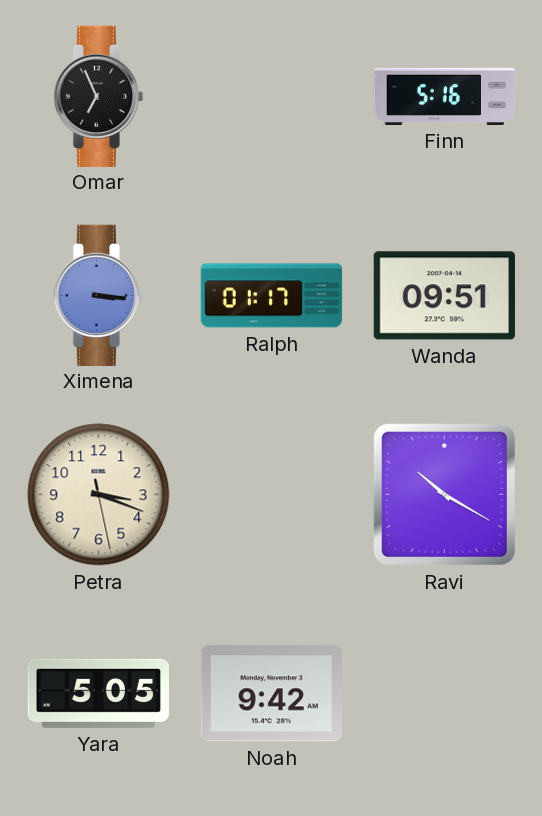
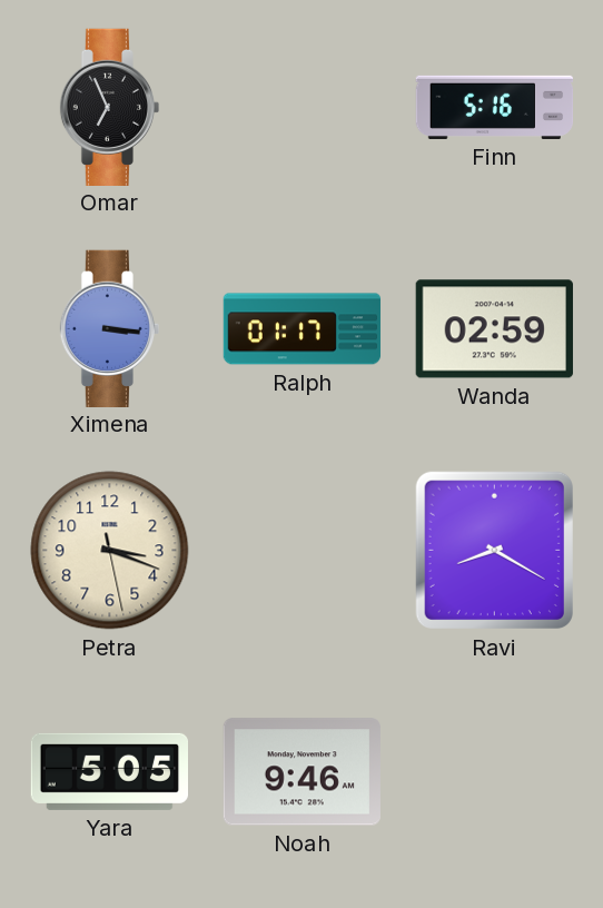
Wanda: 09:51 -> 02:59
Ravi: 10:20 -> 8:20
Noah: 9:42 -> 9:46
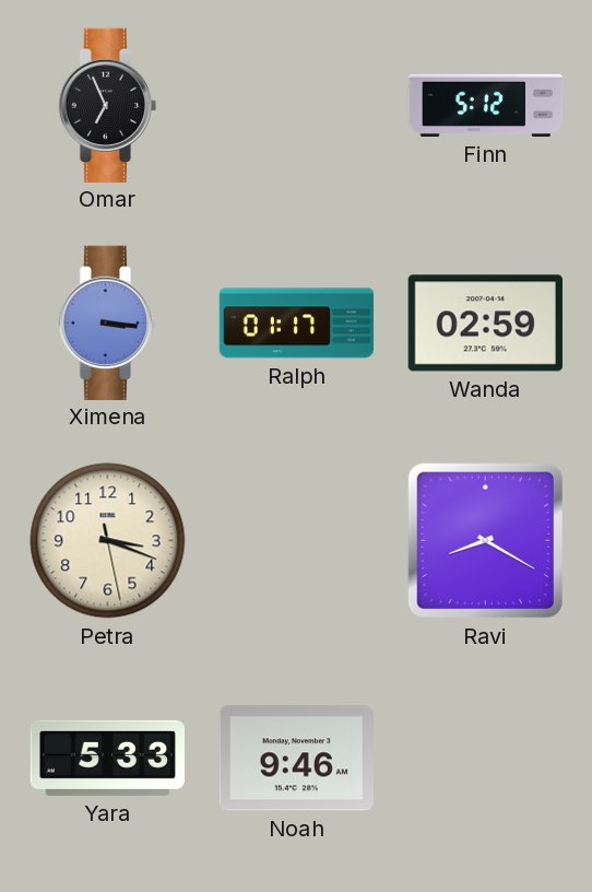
Finn: 5:16 -> 5:12
Yara: 5:05 -> 5:33
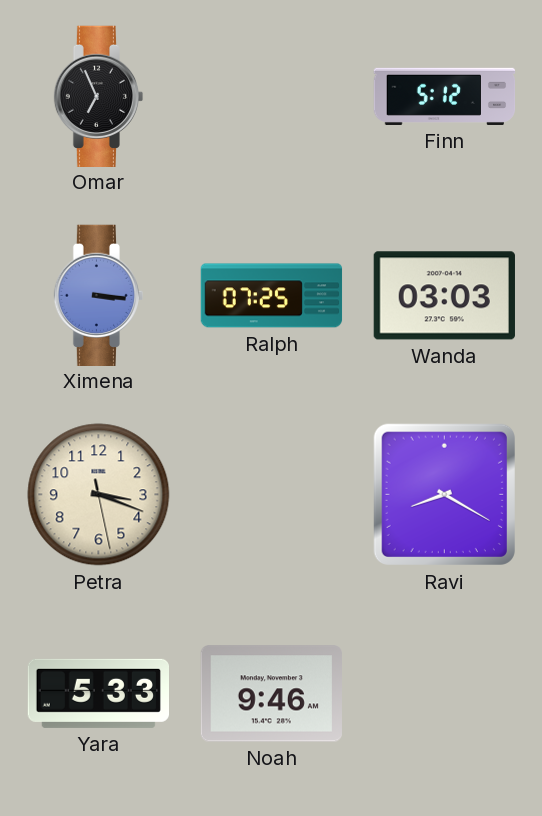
Ralph: 01:17 -> 07:25
Wanda: 02:59 -> 03:03
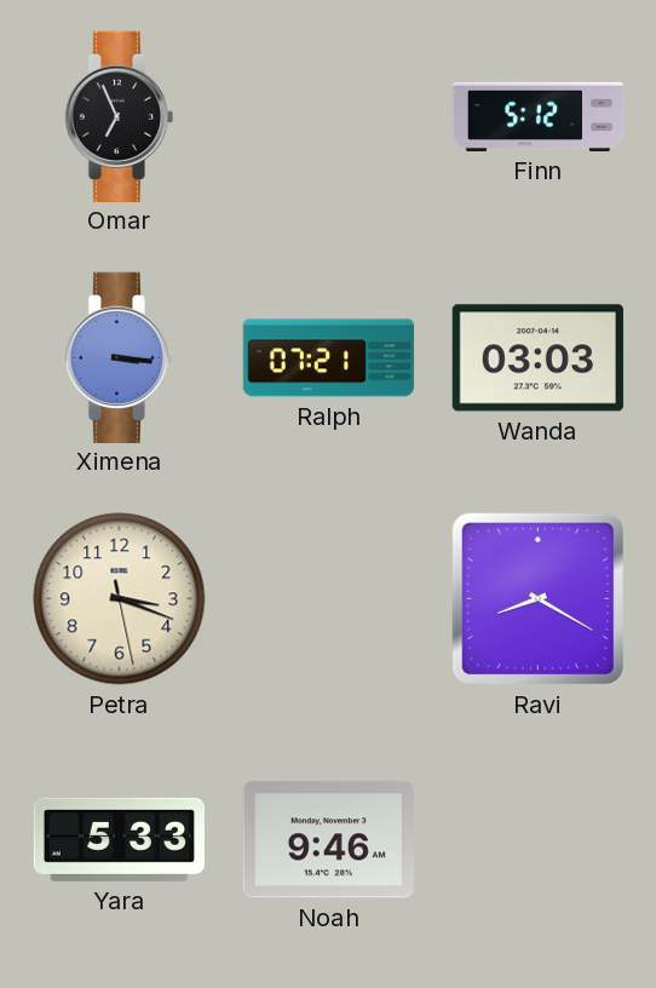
Ralph: 07:25 -> 07:21
